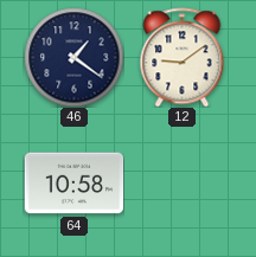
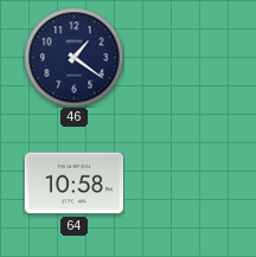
12: 9:09 -> none
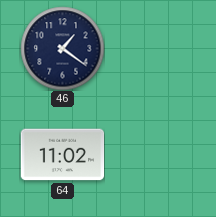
64: 10:58 -> 11:02
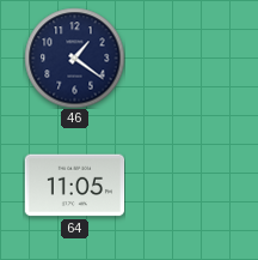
64: 11:02 -> 11:05
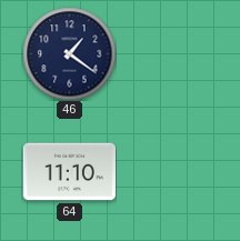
64: 11:05 -> 11:10
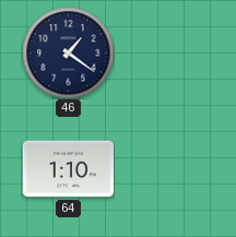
64: 11:10 -> 1:10
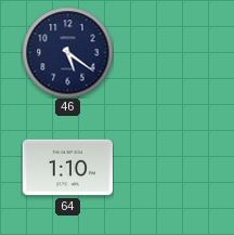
46: 1:21 -> 5:21
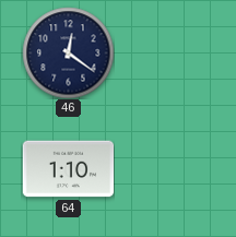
46: 5:21 -> 12:21
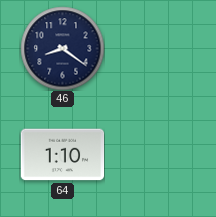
46: 12:21 -> 8:21
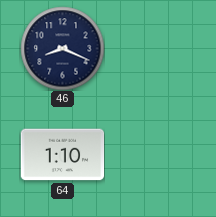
46: 8:21 -> 8:19
